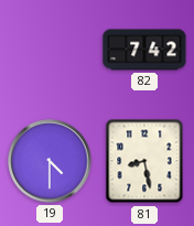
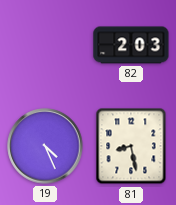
82: 7:42 -> 2:03
19: 4:30 -> 4:26
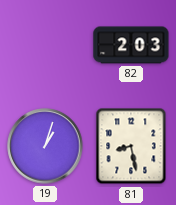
19: 4:26 -> 1:03
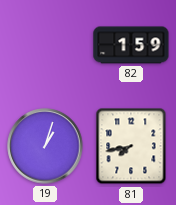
82: 2:03 -> 1:59
81: 8:28 -> 7:43
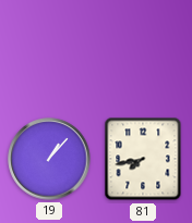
82: 1:59 -> none
19: 1:03 -> 1:07
